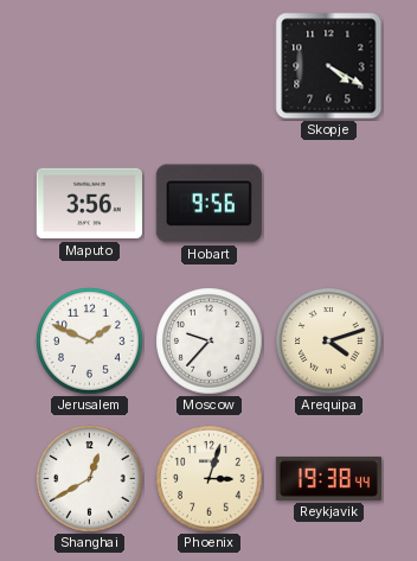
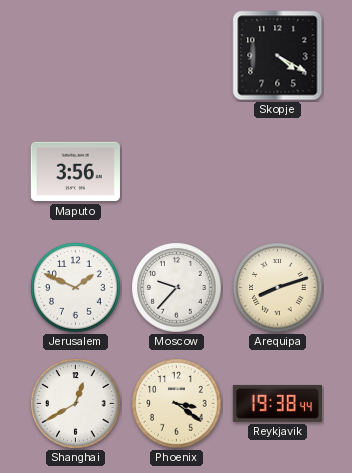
Hobart: 9:56 -> none
Arequipa: 4:12 -> 8:12
Phoenix: 3:03 -> 3:21
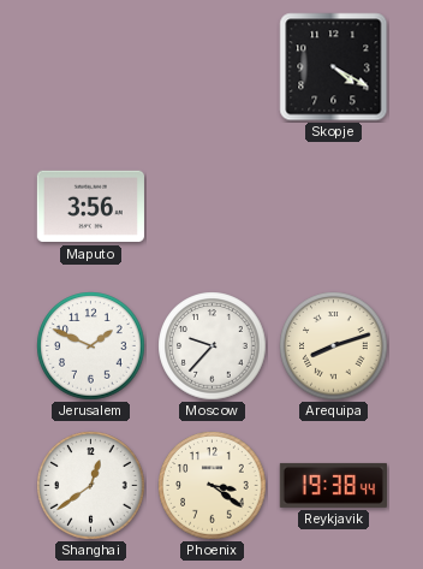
Shanghai: 12:40 -> 12:39
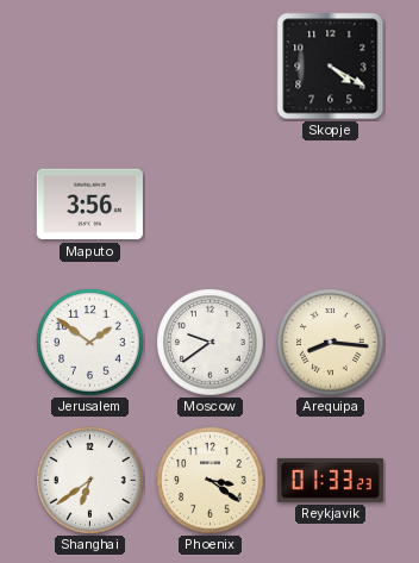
Jerusalem: 1:49 -> 1:51
Moscow: 9:37 -> 9:39
Arequipa: 8:12 -> 8:16
Shanghai: 12:39 -> 6:39
Reykjavik: 19:38 -> 01:33
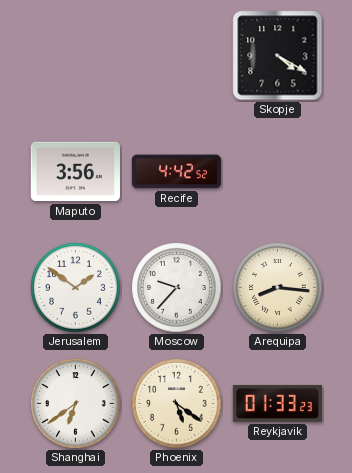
Recife: none -> 4:42
Moscow: 9:39 -> 9:37
Phoenix: 3:21 -> 5:21
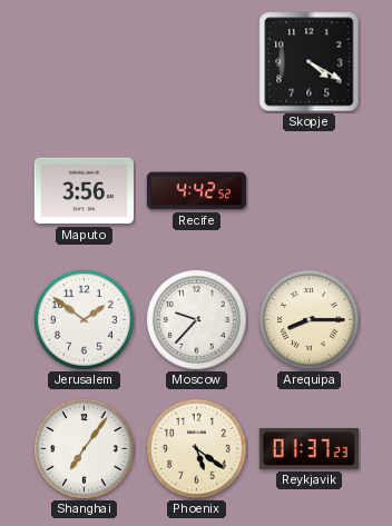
Arequipa: 8:16 -> 8:15
Shanghai: 6:39 -> 7:06
Reykjavik: 01:33 -> 01:37
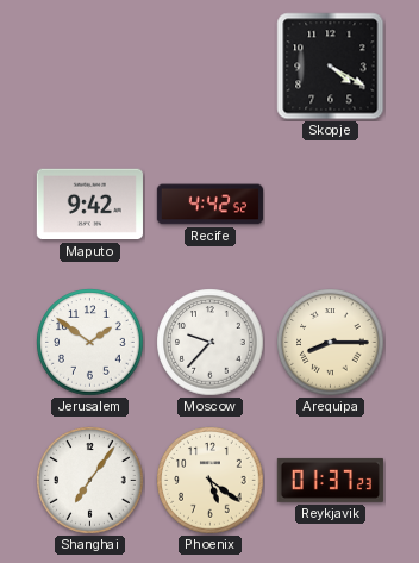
Maputo: 3:56 -> 9:42
